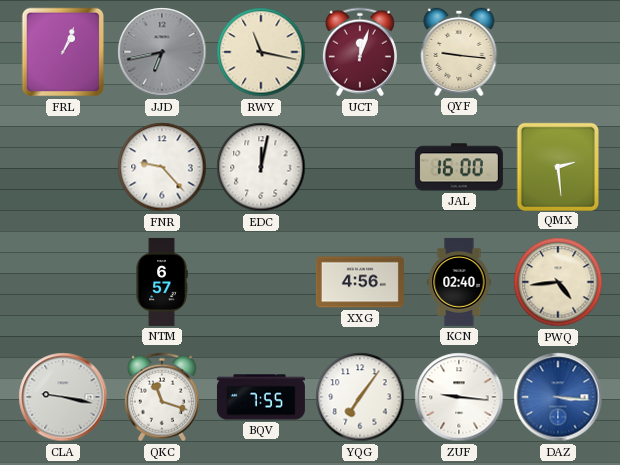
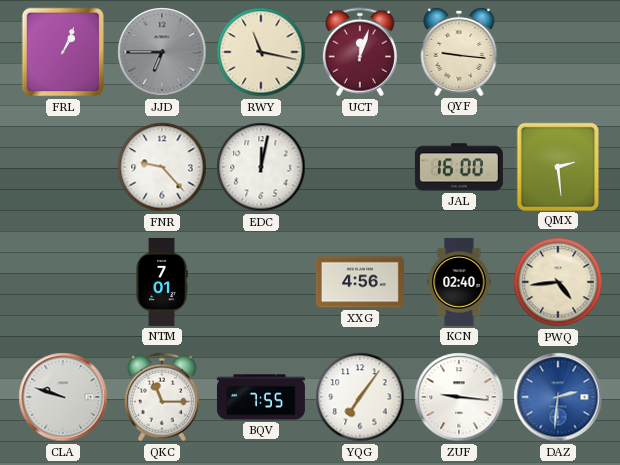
JJD: 6:43 -> 6:45
NTM: 6:57 -> 7:01
CLA: 9:17 -> 9:48
QKC: 11:18 -> 11:15
DAZ: 3:16 -> 2:31
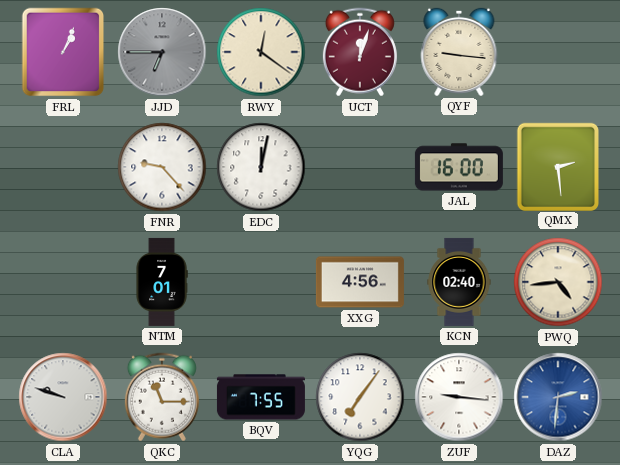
RWY: 11:17 -> 12:21
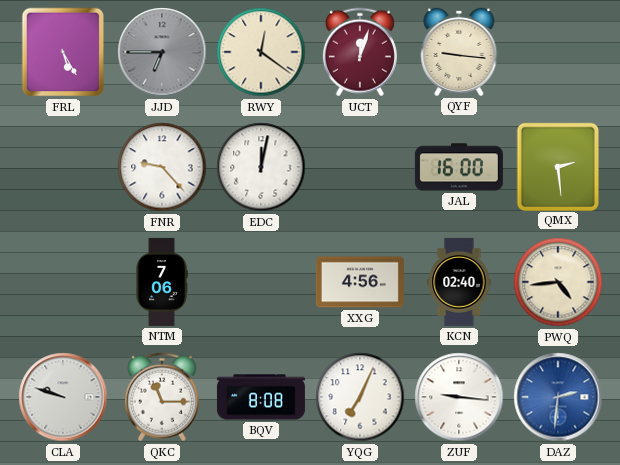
FRL: 1:04 -> 5:25
NTM: 7:01 -> 7:06
BQV: 7:55 -> 8:08
YQG: 7:06 -> 7:04
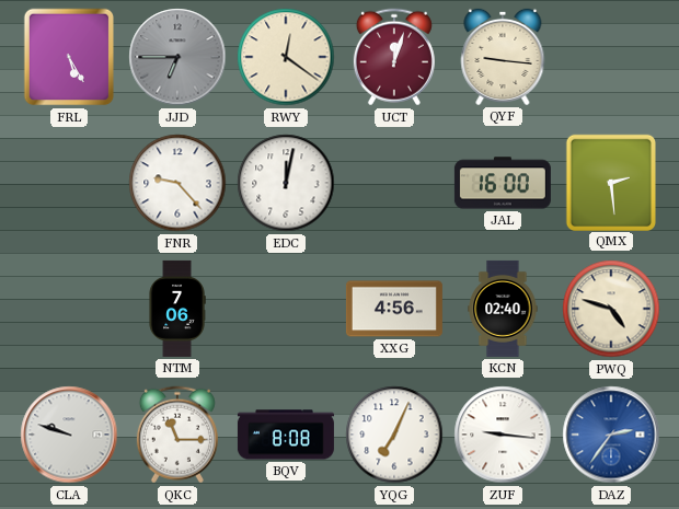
PWQ: 4:44 -> 4:48
DAZ: 2:31 -> 2:36
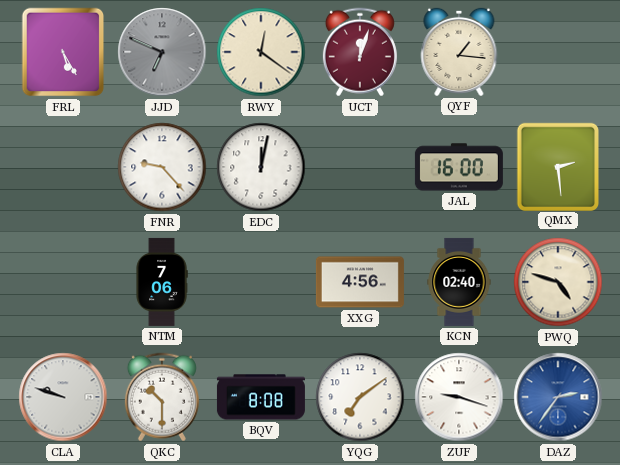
JJD: 6:45 -> 6:49
QYF: 9:16 -> 1:16
QKC: 11:15 -> 10:30
YQG: 7:04 -> 7:09
ZUF: 9:16 -> 9:18
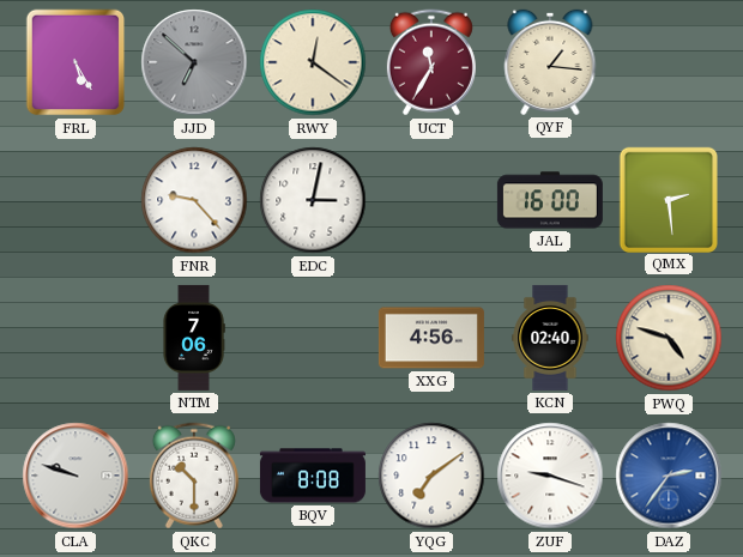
JJD: 6:49 -> 6:52
UCT: 12:03 -> 11:35
EDC: 12:02 -> 3:02
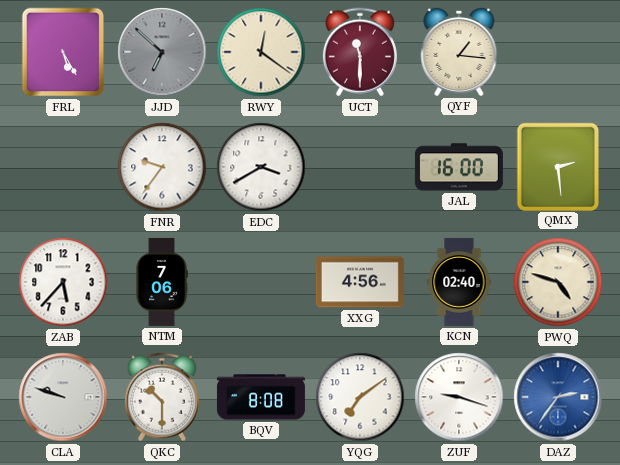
UCT: 11:35 -> 11:30
FNR: 9:23 -> 9:36
EDC: 3:02 -> 3:40
ZAB: none -> 5:37
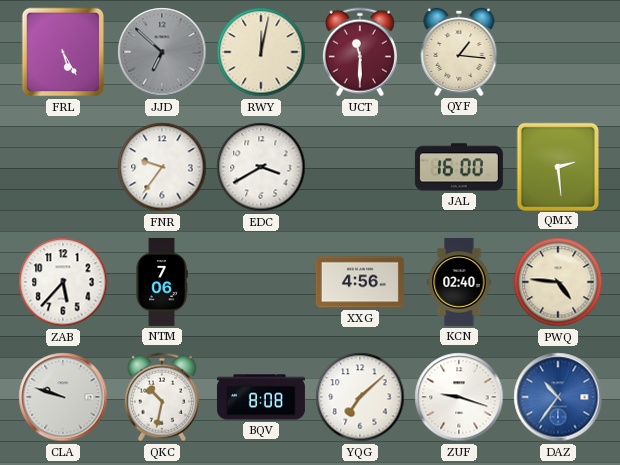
RWY: 12:21 -> 12:02
PWQ: 4:48 -> 4:46
QKC: 10:30 -> 10:32
YQG: 7:09 -> 7:08
DAZ: 2:36 -> 10:36
